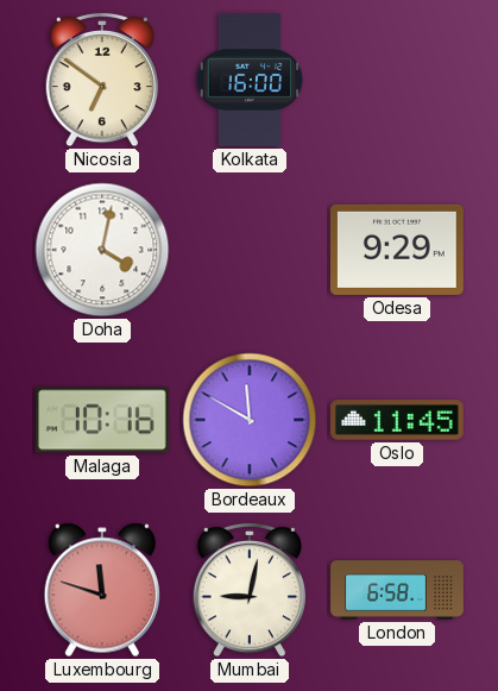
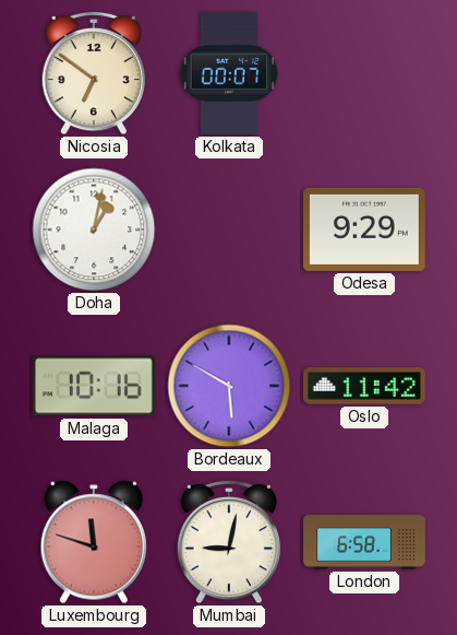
Kolkata: 16:00 -> 00:07
Doha: 4:02 -> 1:02
Bordeaux: 11:50 -> 5:50
Oslo: 11:45 -> 11:42
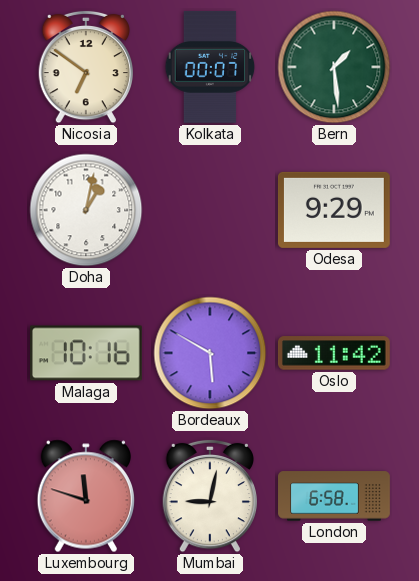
Bern: none -> 1:29
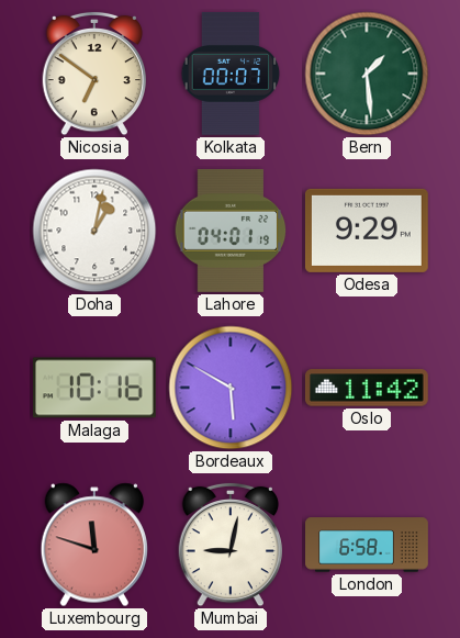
Lahore: none -> 04:01
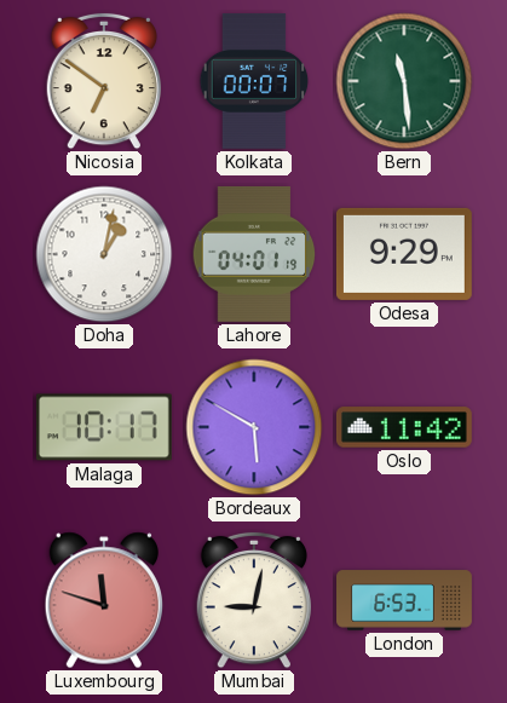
Bern: 1:29 -> 11:29
Malaga: 10:16 -> 10:17
London: 6:58 -> 6:53
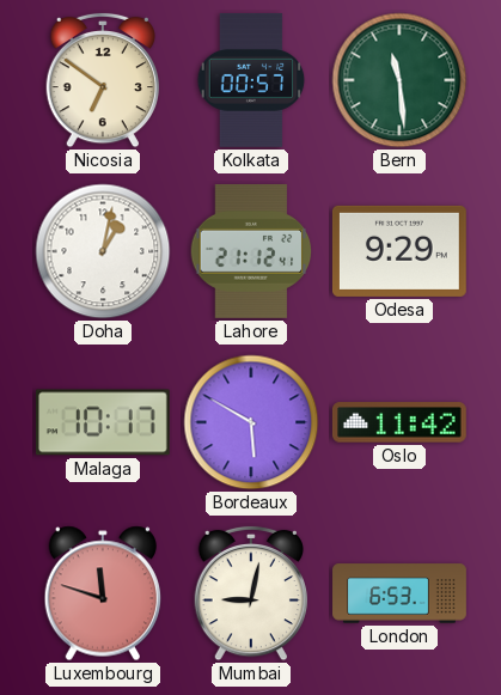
Kolkata: 00:07 -> 00:57
Lahore: 04:01 -> 21:12
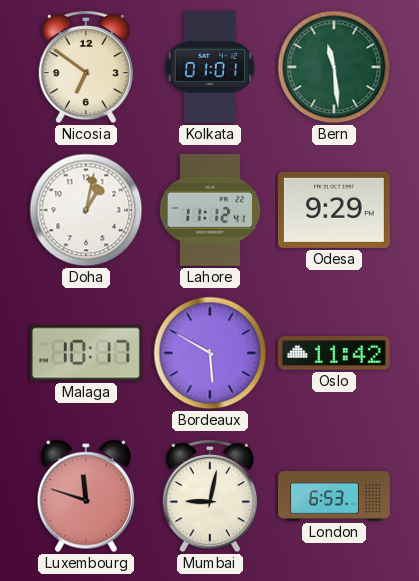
Kolkata: 00:57 -> 01:01
Lahore: 21:12 -> 11:12
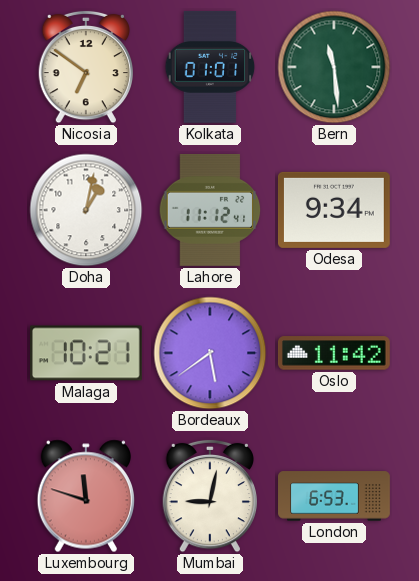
Odesa: 9:29 -> 9:34
Malaga: 10:17 -> 10:21
Bordeaux: 5:50 -> 5:39
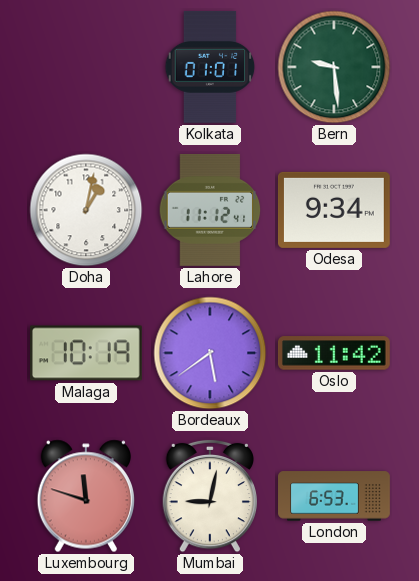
Nicosia: 6:51 -> none
Bern: 11:29 -> 9:29
Malaga: 10:21 -> 10:19
